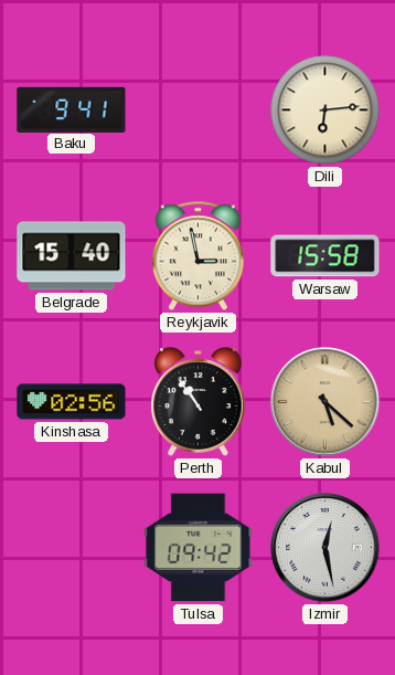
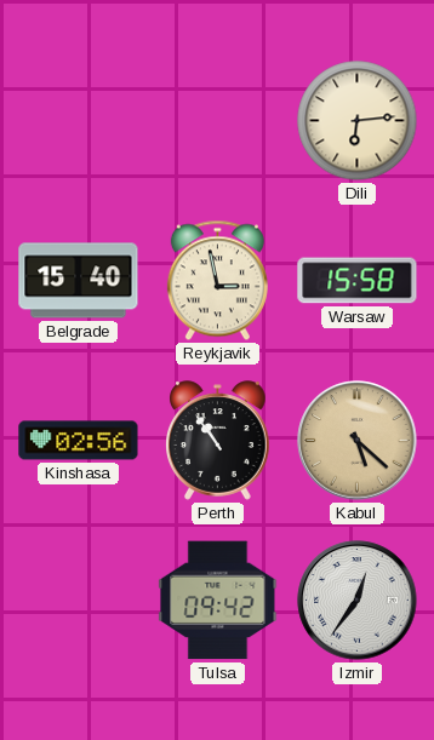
Baku: 9:41 -> none
Izmir: 12:28 -> 12:36
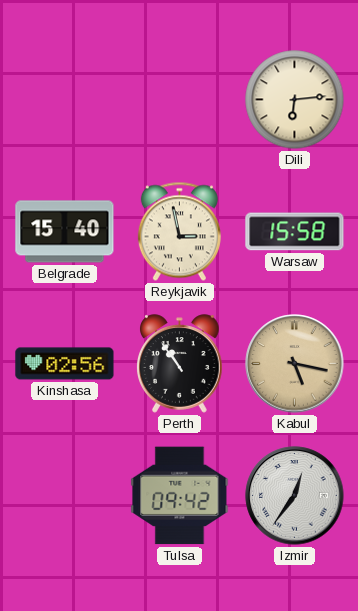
Kabul: 5:22 -> 5:17
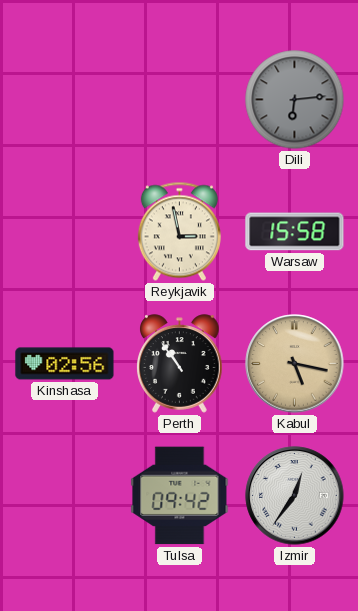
Dili dial: cream -> grey
Belgrade: 15:40 -> none
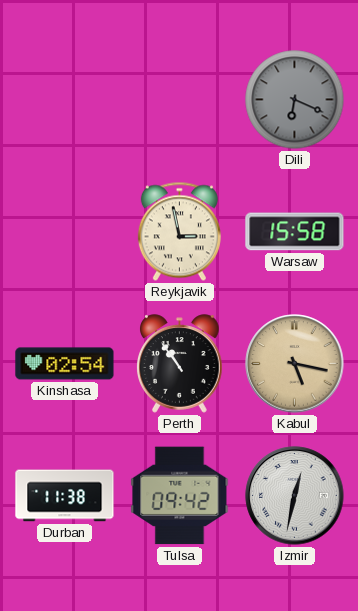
Dili: 6:14 -> 6:19
Kinshasa: 02:56 -> 02:54
Durban: none -> 11:38
Izmir: 12:36 -> 12:32
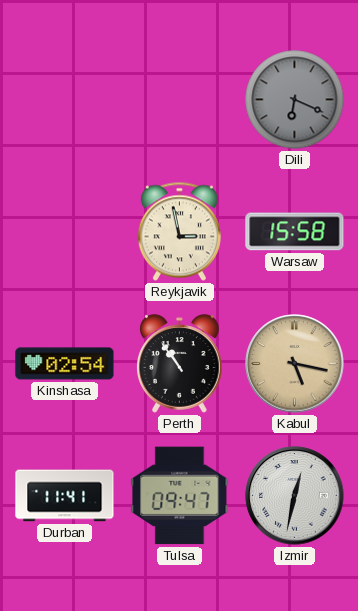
Durban: 11:38 -> 11:41
Tulsa: 09:42 -> 09:47
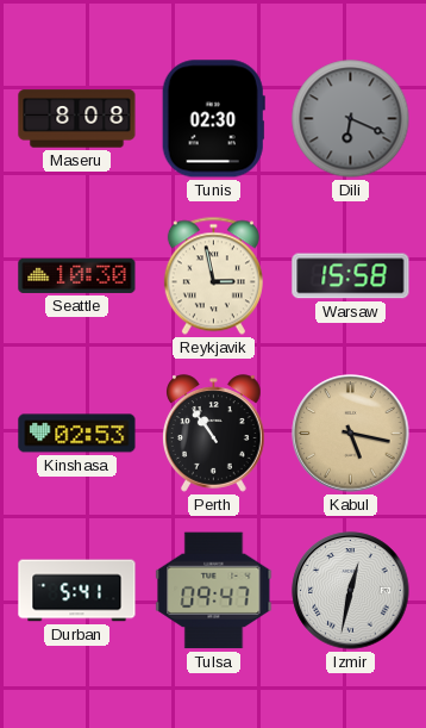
Maseru: none -> 8:08
Tunis: none -> 02:30
Seattle: none -> 10:30
Kinshasa: 02:54 -> 02:53
Durban: 11:41 -> 5:41
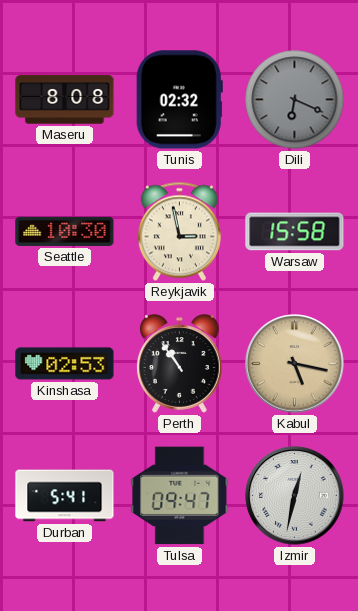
Tunis: 02:30 -> 02:32
